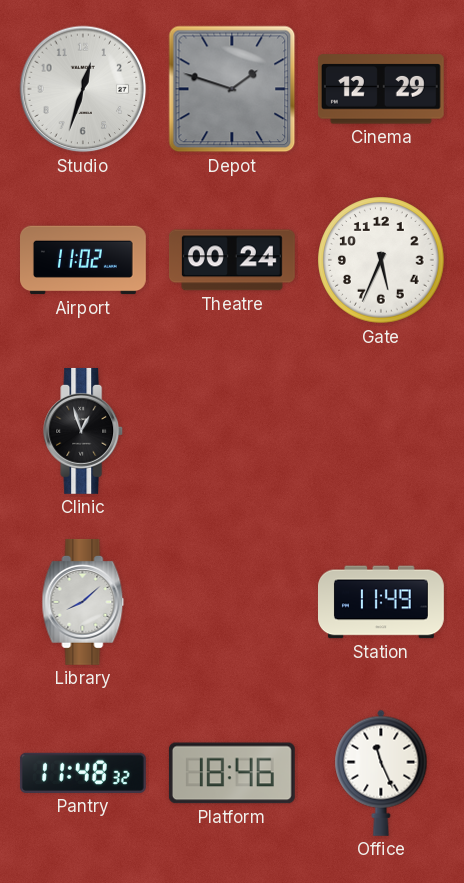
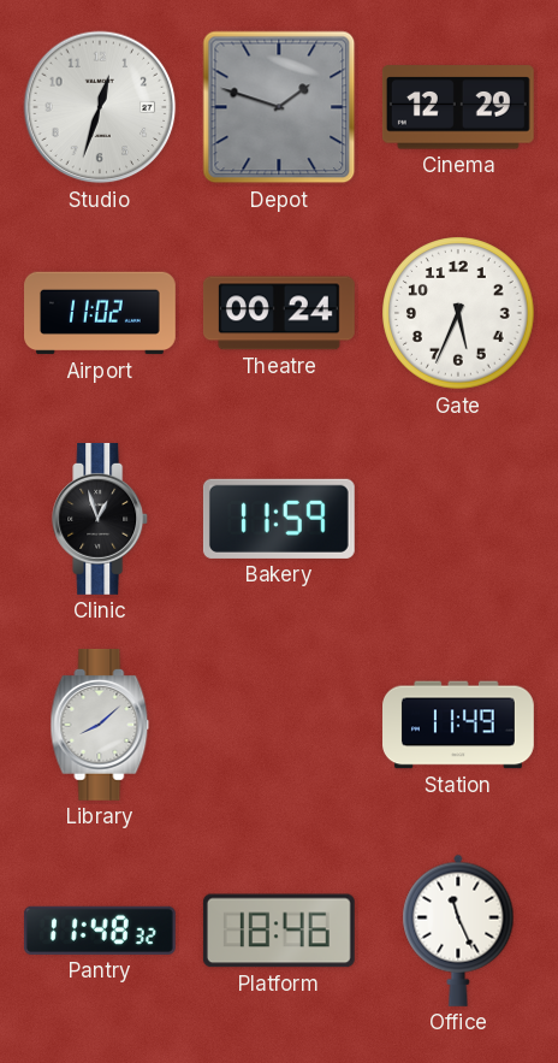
Bakery: none -> 11:59
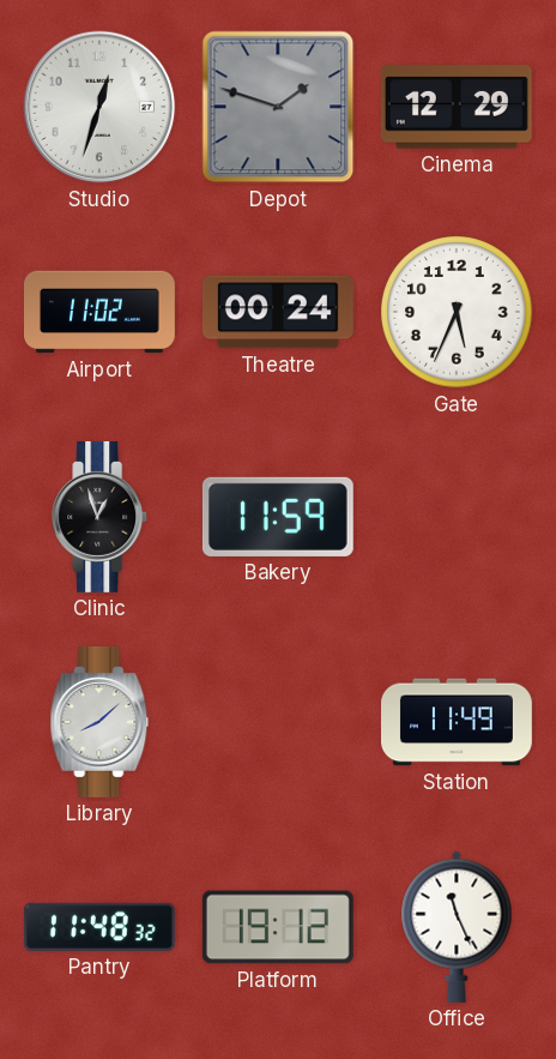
Platform: 18:46 -> 19:12
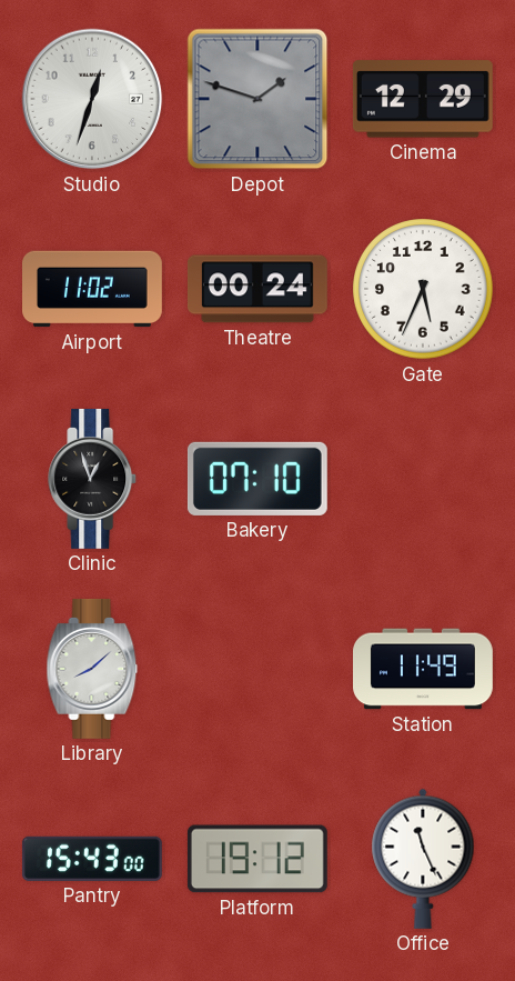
Bakery: 11:59 -> 07:10
Pantry: 11:48 -> 15:43
